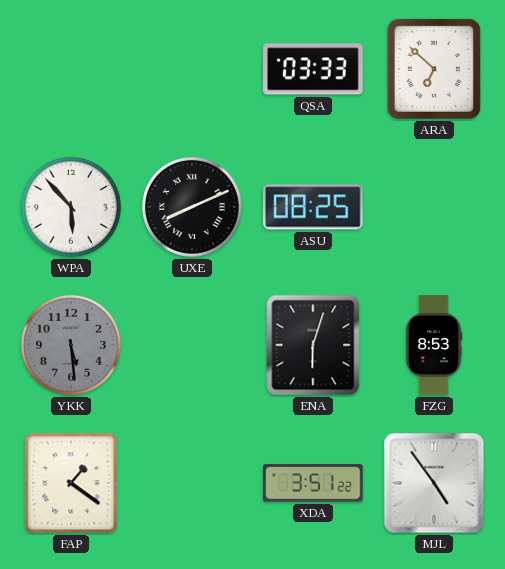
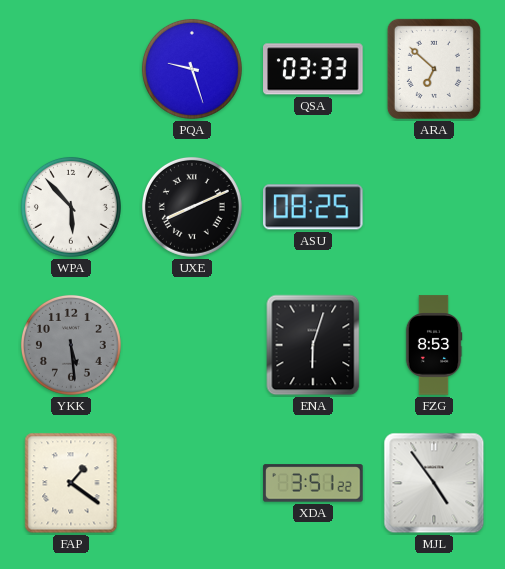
PQA: none -> 9:27
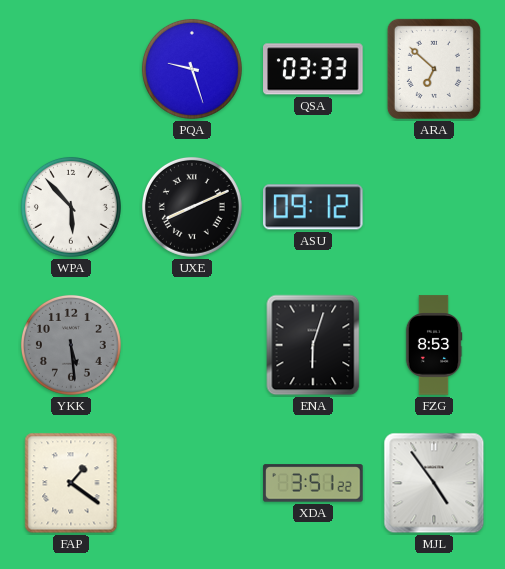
ASU: 08:25 -> 09:12
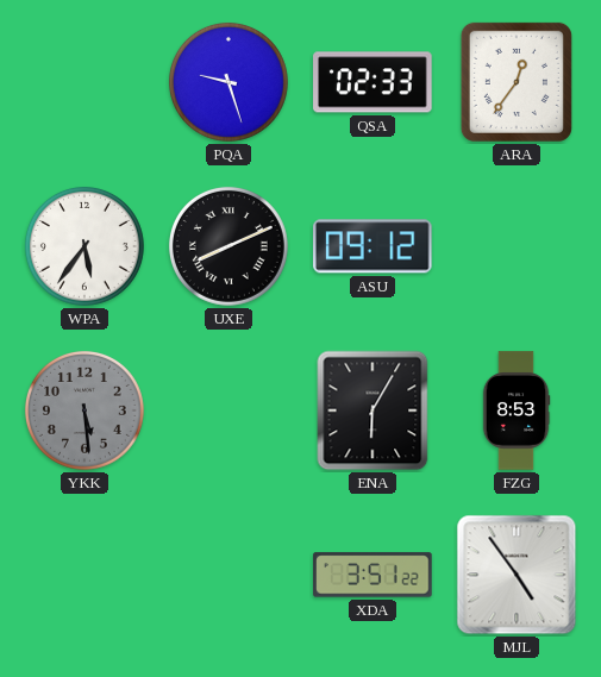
QSA: 03:33 -> 02:33
ARA: 6:52 -> 12:36
WPA: 5:53 -> 5:36
ENA: 6:03 -> 6:05
FAP: 1:21 -> none
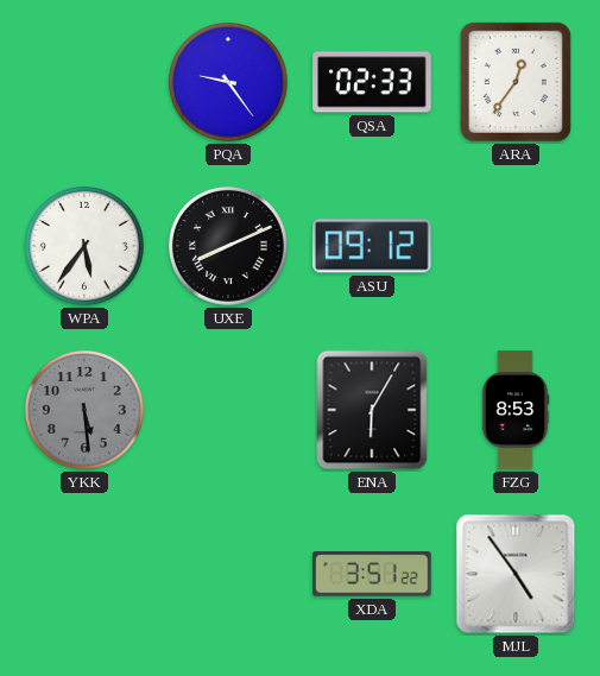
PQA: 9:27 -> 9:24
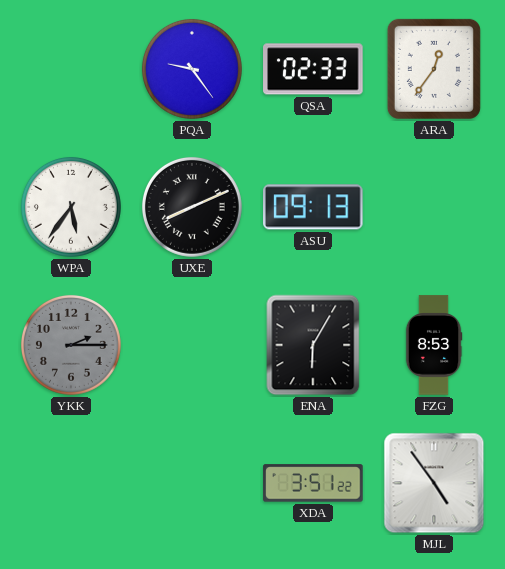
ASU: 09:12 -> 09:13
YKK: 5:29 -> 2:15
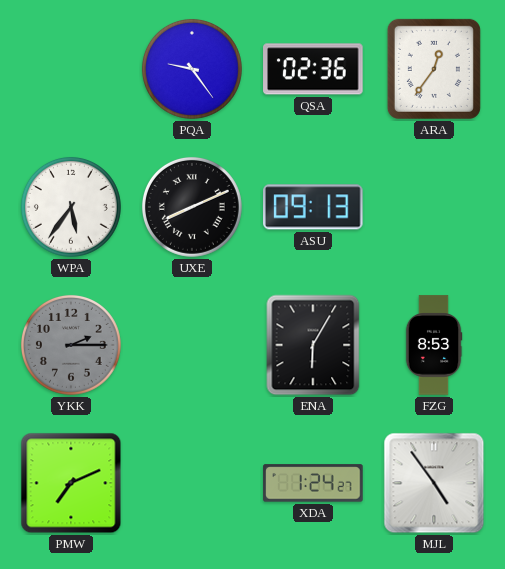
QSA: 02:33 -> 02:36
PMW: none -> 7:11
XDA: 3:51 -> 1:24
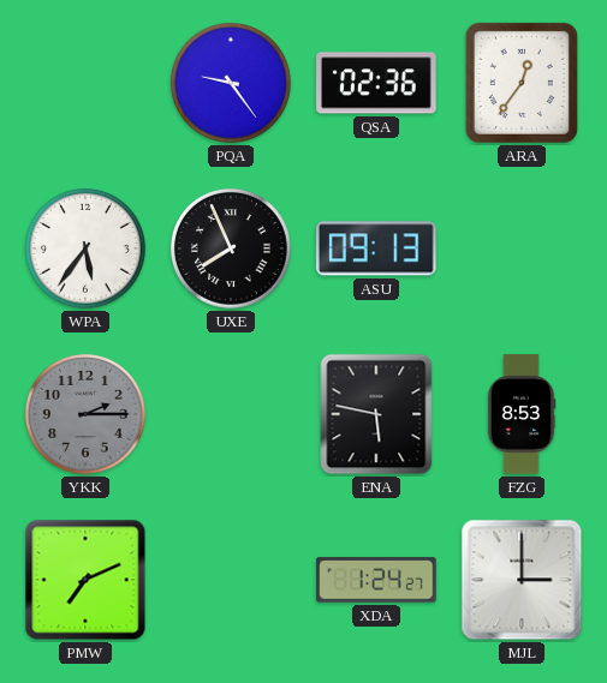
UXE: 8:11 -> 7:56
ENA: 6:05 -> 5:47
MJL: 4:54 -> 3:00
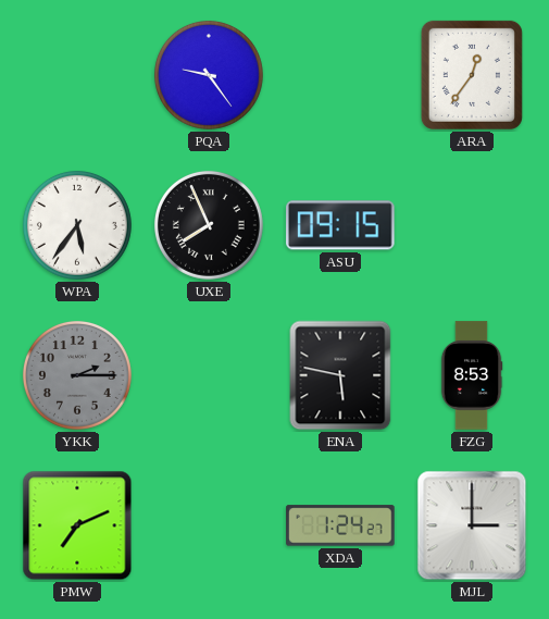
QSA: 02:36 -> none
ASU: 09:13 -> 09:15
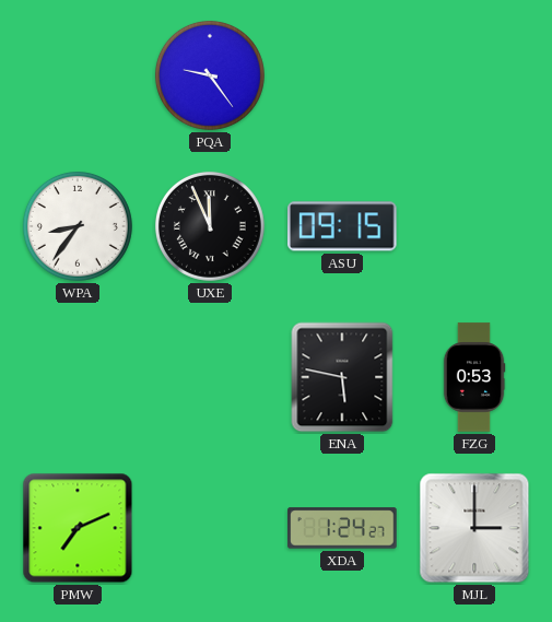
ARA: 12:36 -> none
WPA: 5:36 -> 8:36
UXE: 7:56 -> 11:56
YKK: 2:15 -> none
FZG: 8:53 -> 0:53
